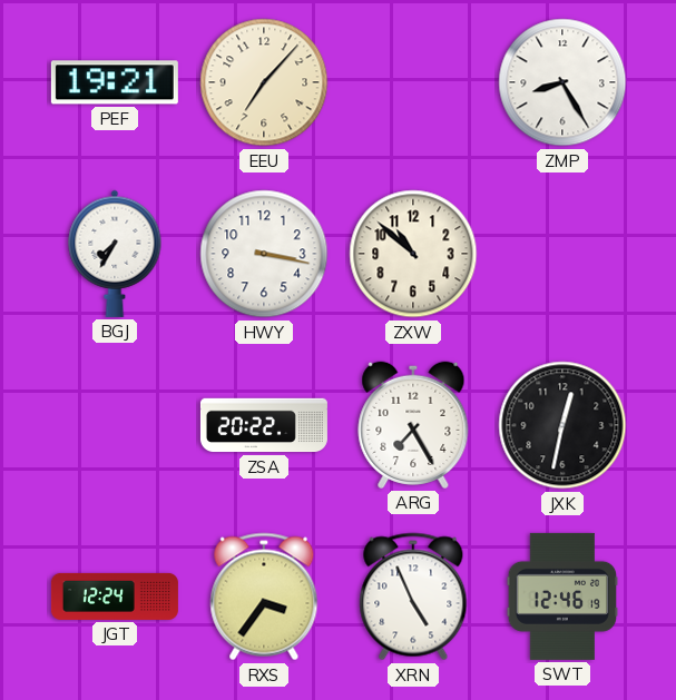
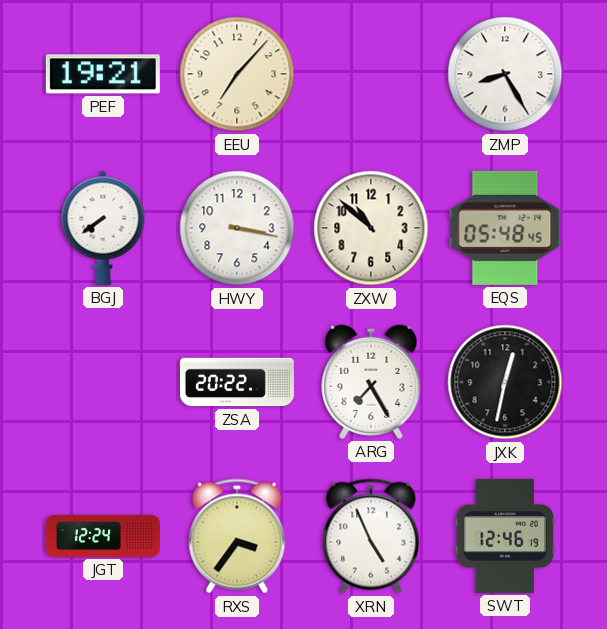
BGJ: 7:35 -> 7:39
EQS: none -> 05:48
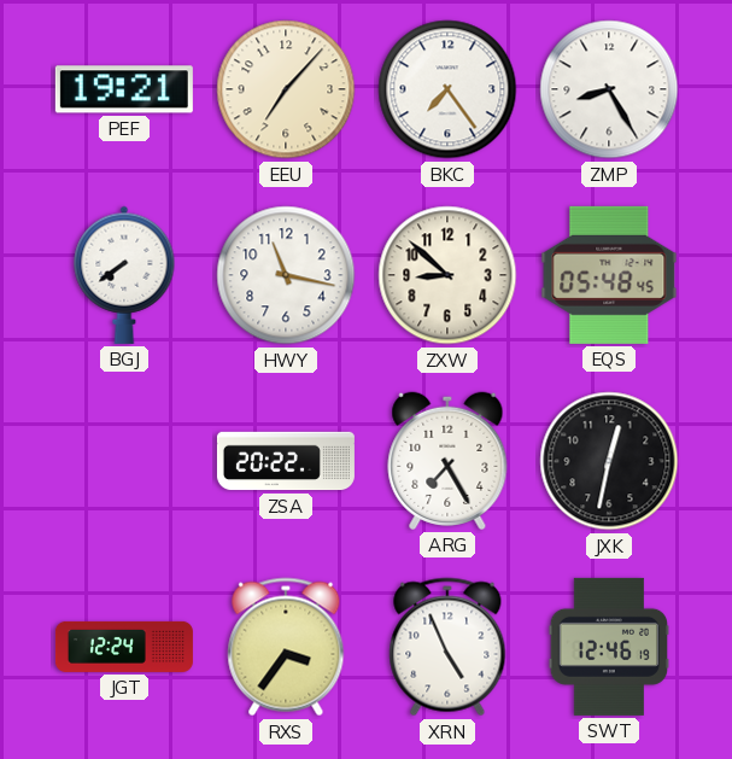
BKC: none -> 7:24
HWY: 3:17 -> 11:17
ZXW: 10:52 -> 8:52
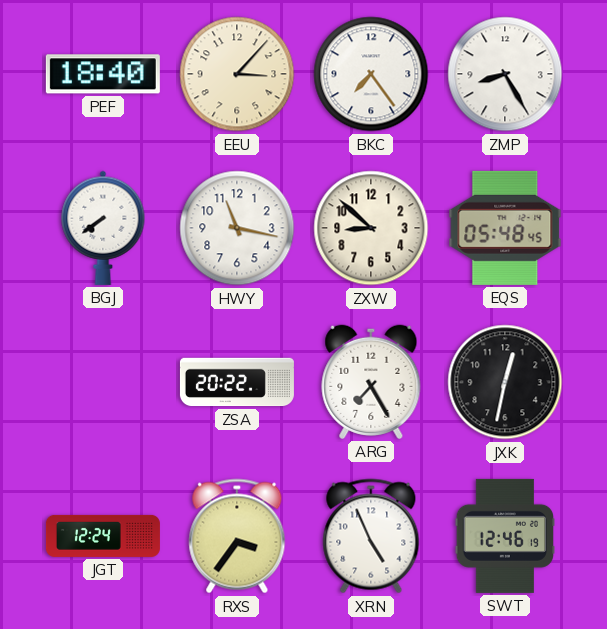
PEF: 19:21 -> 18:40
EEU: 7:07 -> 3:07
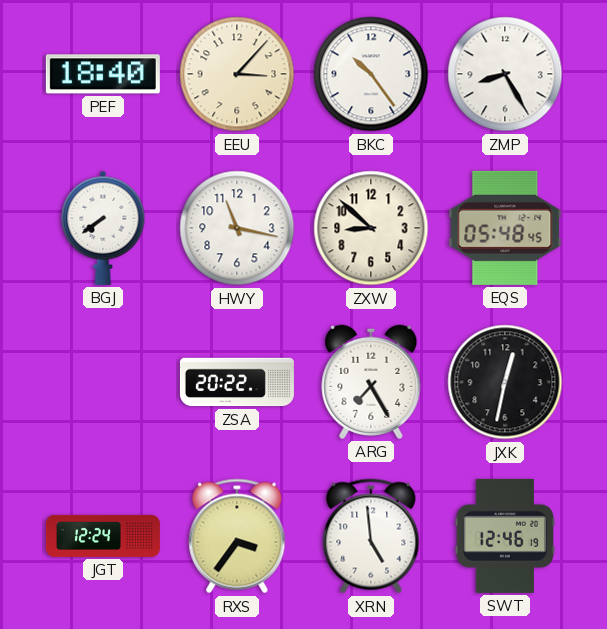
BKC: 7:24 -> 10:24
XRN: 4:56 -> 4:59
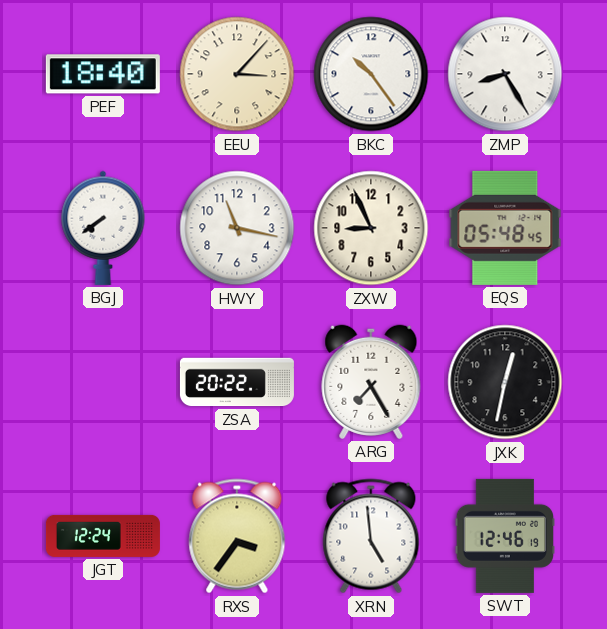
ZXW: 8:52 -> 8:56
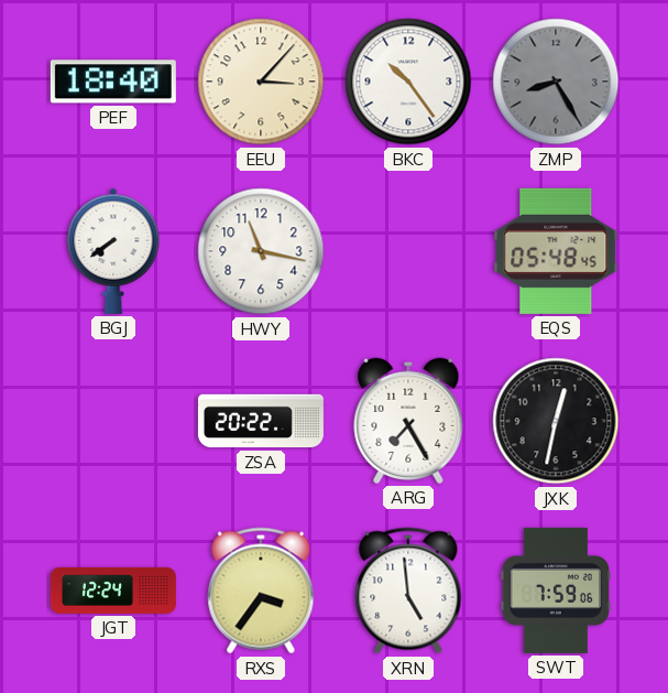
ZMP dial: white -> grey
ZXW: 8:56 -> none
SWT: 12:46 -> 7:59
